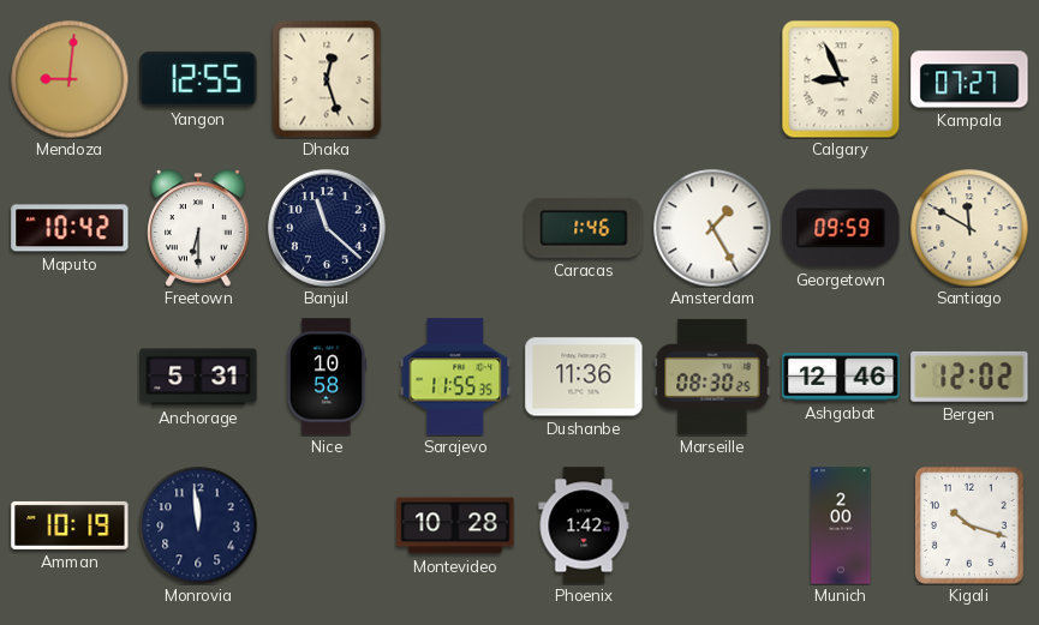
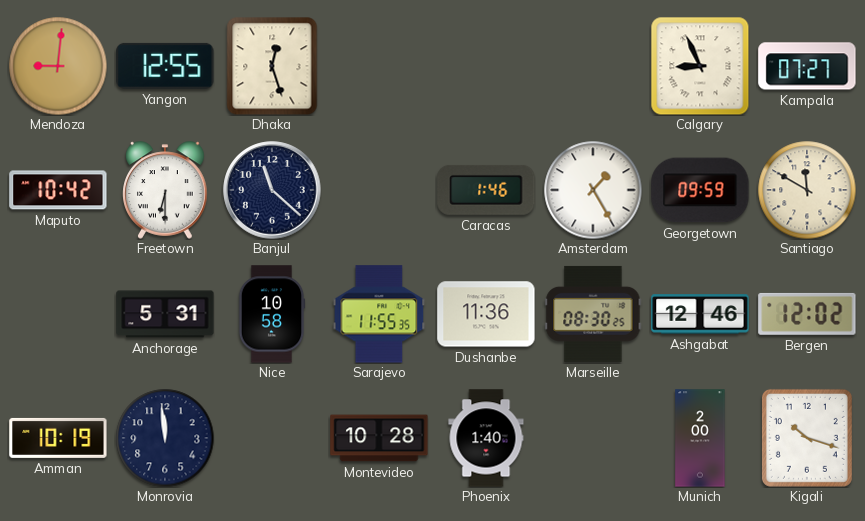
Phoenix: 1:42 -> 1:40
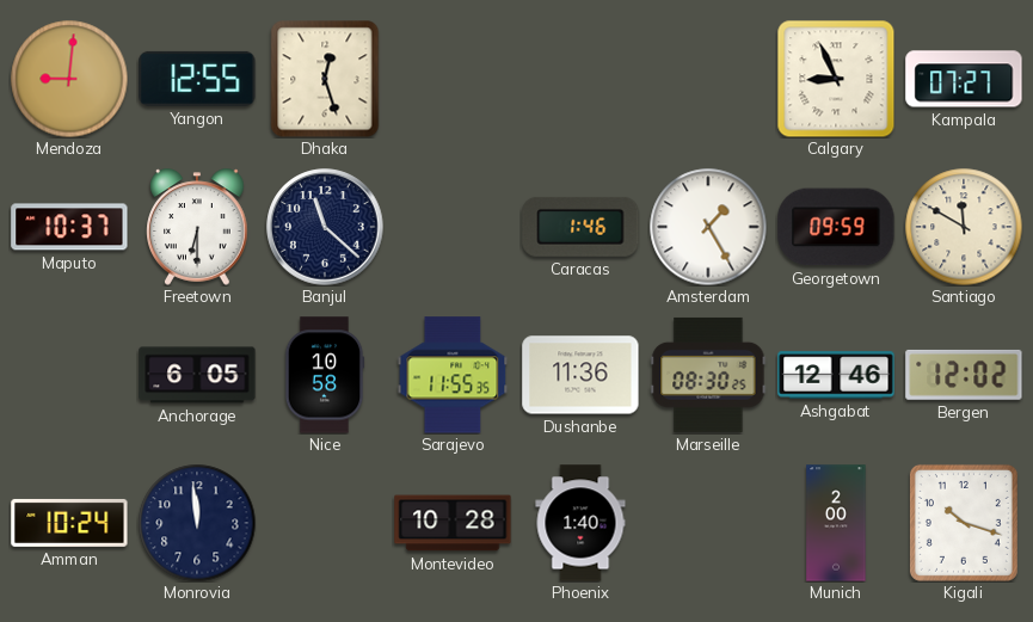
Maputo: 10:42 -> 10:37
Anchorage: 5:31 -> 6:05
Amman: 10:19 -> 10:24
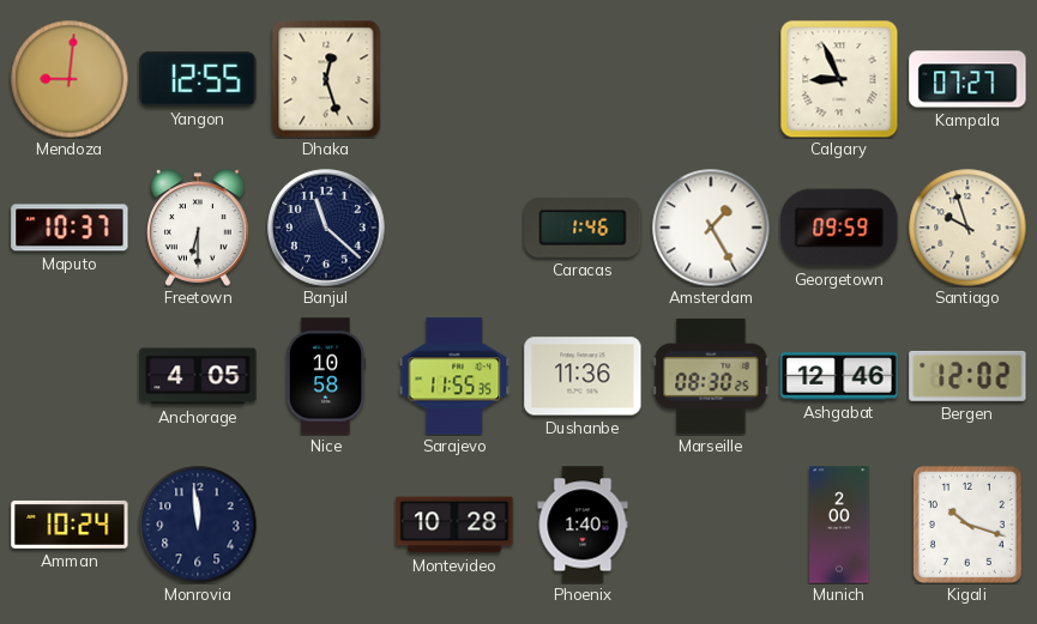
Santiago: 11:50 -> 9:57
Anchorage: 6:05 -> 4:05
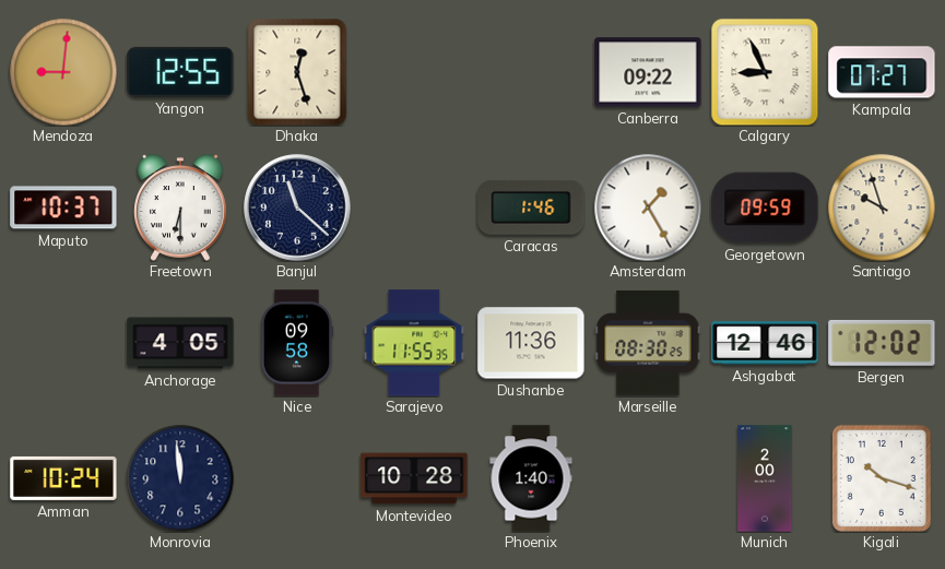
Canberra: none -> 09:22
Nice: 10:58 -> 09:58
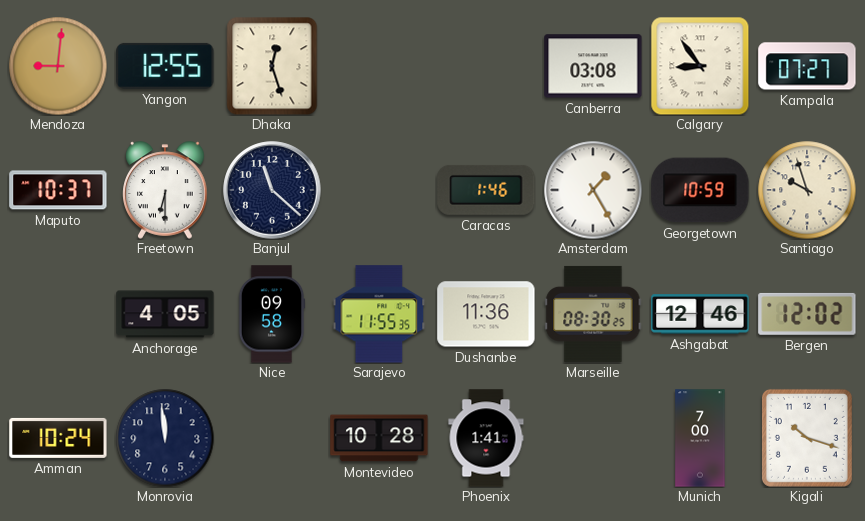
Canberra: 09:22 -> 03:08
Calgary: 8:56 -> 8:54
Georgetown: 09:59 -> 10:59
Phoenix: 1:40 -> 1:41
Munich: 2:00 -> 7:00
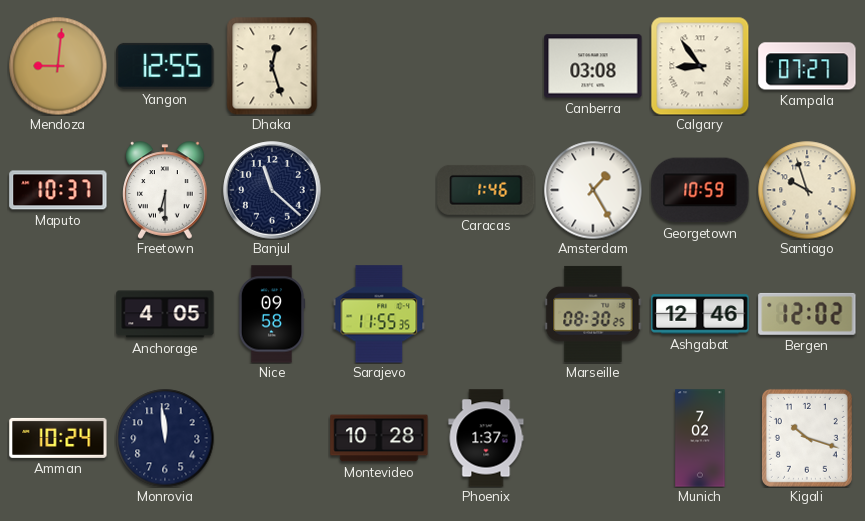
Dushanbe: 11:36 -> none
Phoenix: 1:41 -> 1:37
Munich: 7:00 -> 7:02
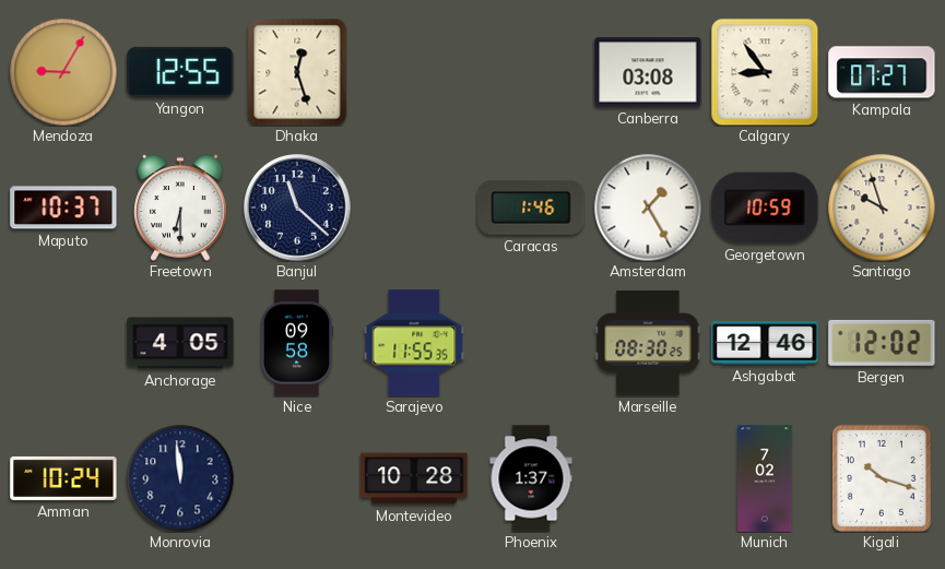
Mendoza: 9:01 -> 9:05
